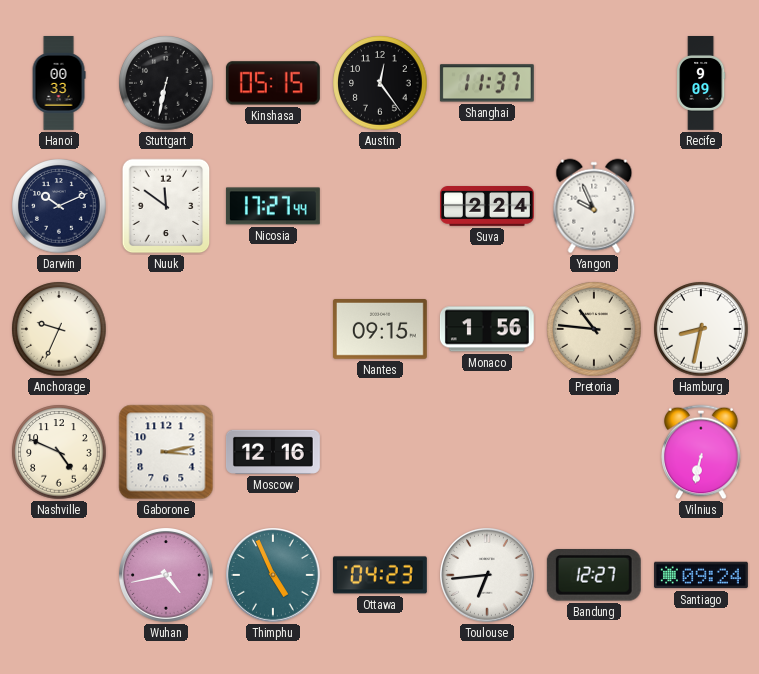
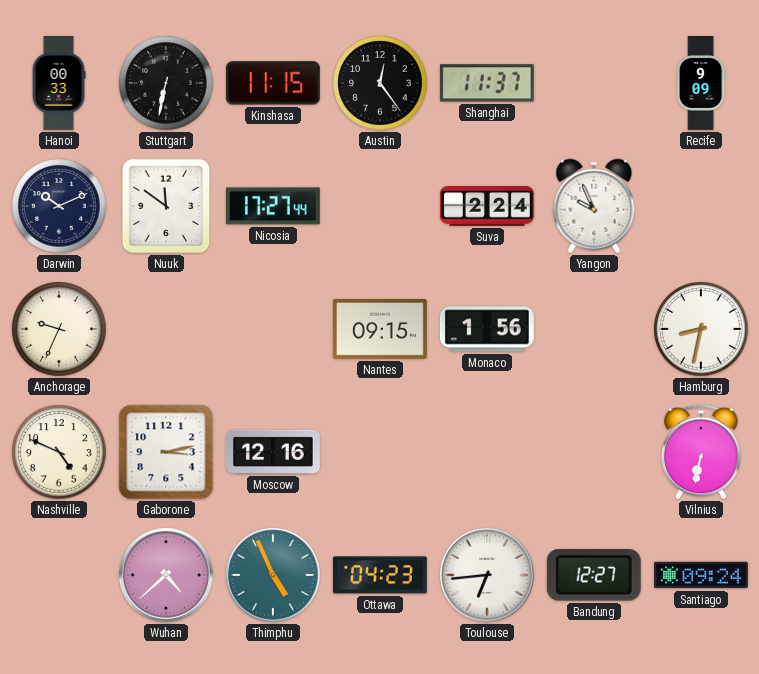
Kinshasa: 05:15 -> 11:15
Pretoria: 10:46 -> none
Wuhan: 4:43 -> 4:38
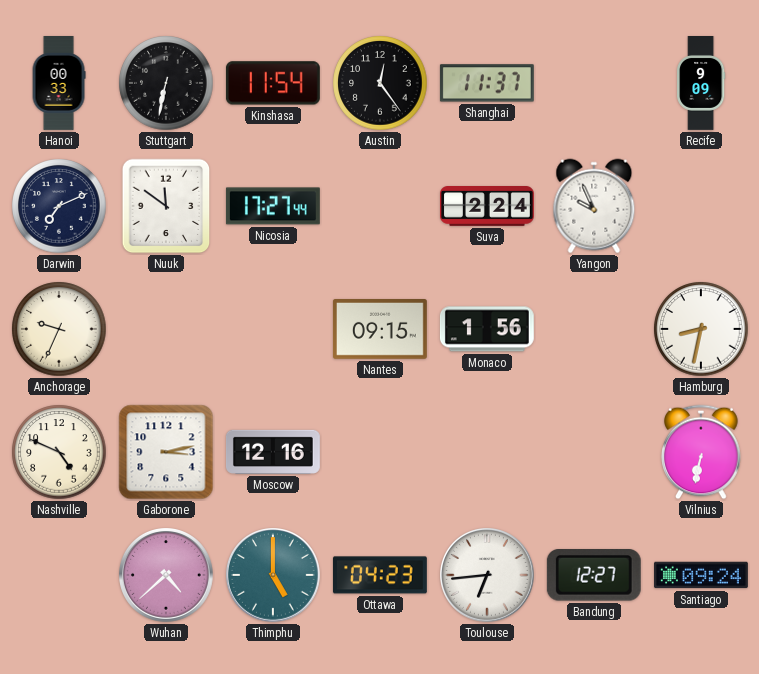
Kinshasa: 11:15 -> 11:54
Darwin: 10:11 -> 7:11
Thimphu: 4:56 -> 5:00
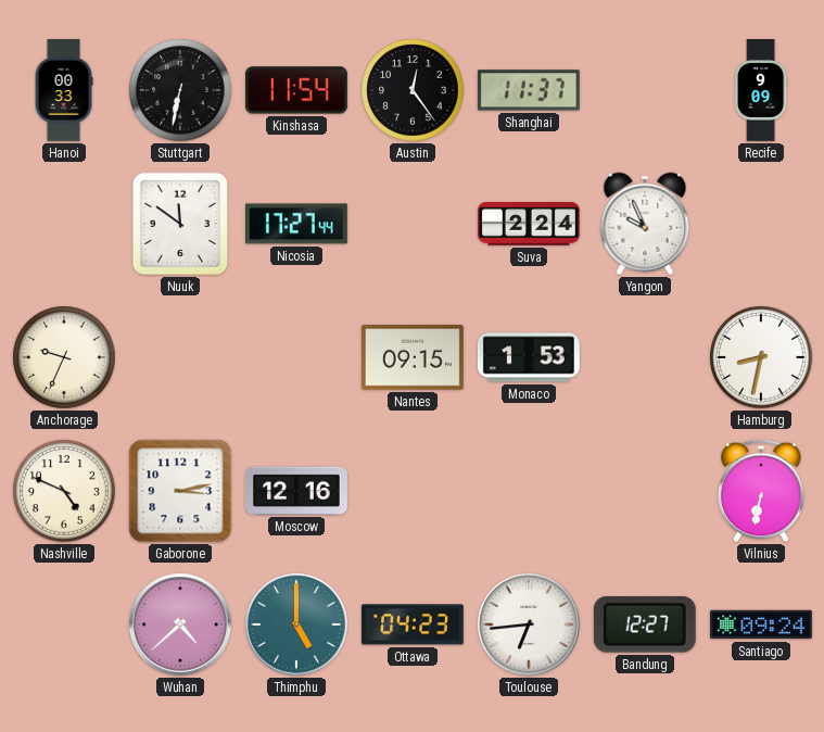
Darwin: 7:11 -> none
Monaco: 1:56 -> 1:53
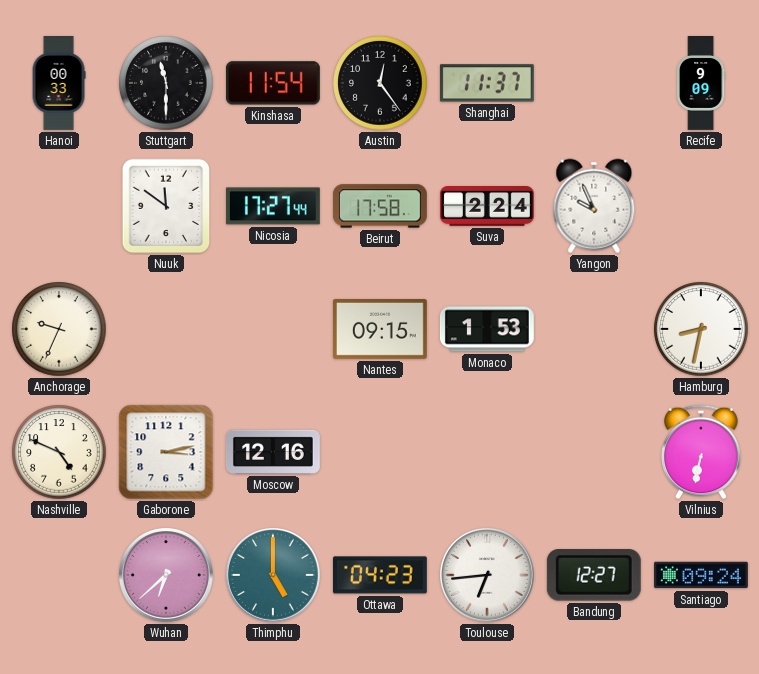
Stuttgart: 6:32 -> 11:30
Beirut: none -> 17:58
Wuhan: 4:38 -> 6:38
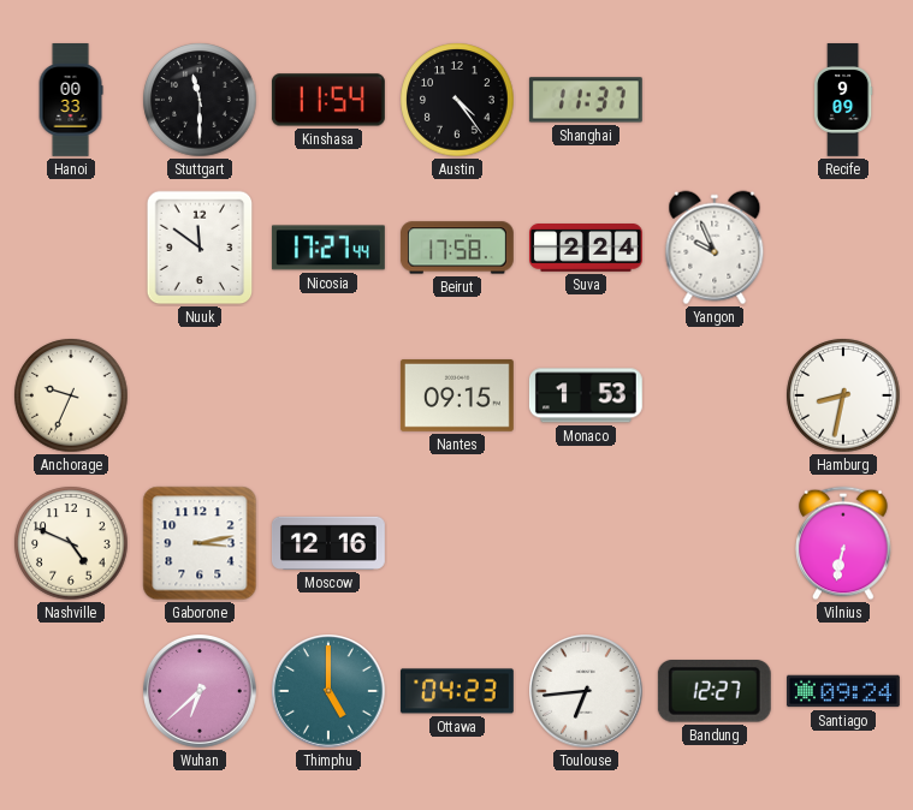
Austin: 12:24 -> 4:24
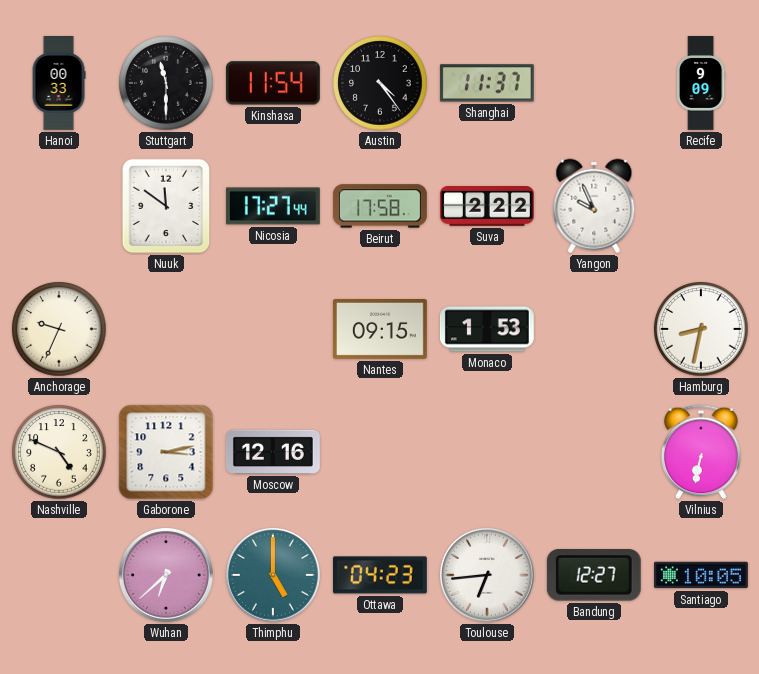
Suva: 2:24 -> 2:22
Santiago: 09:24 -> 10:05
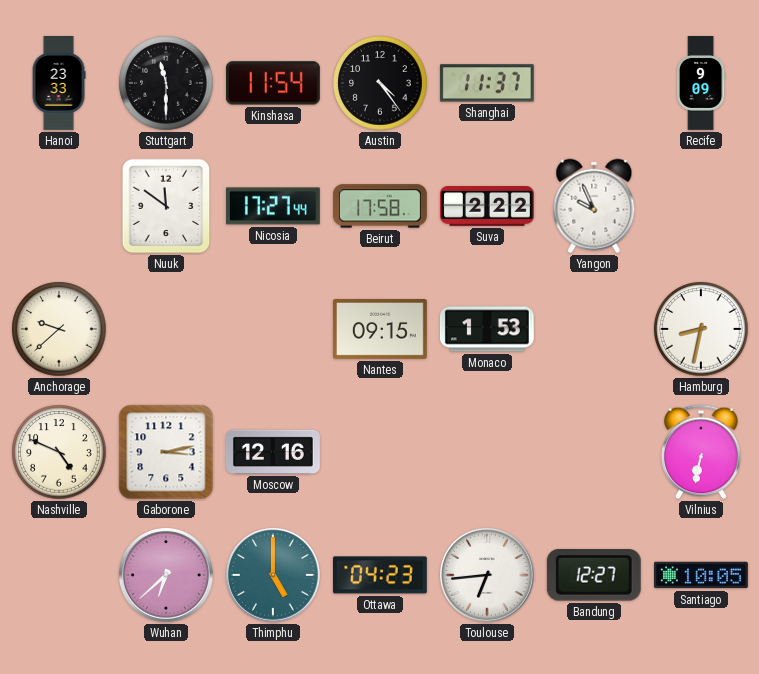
Hanoi: 00:33 -> 23:33
Anchorage: 9:34 -> 9:38
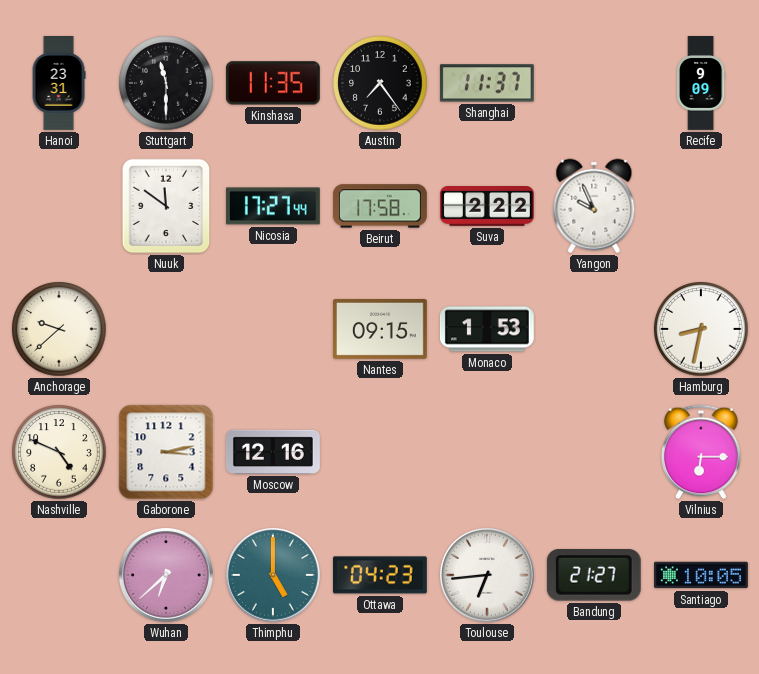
Hanoi: 23:33 -> 23:31
Kinshasa: 11:54 -> 11:35
Austin: 4:24 -> 7:24
Vilnius: 6:32 -> 6:15
Bandung: 12:27 -> 21:27
